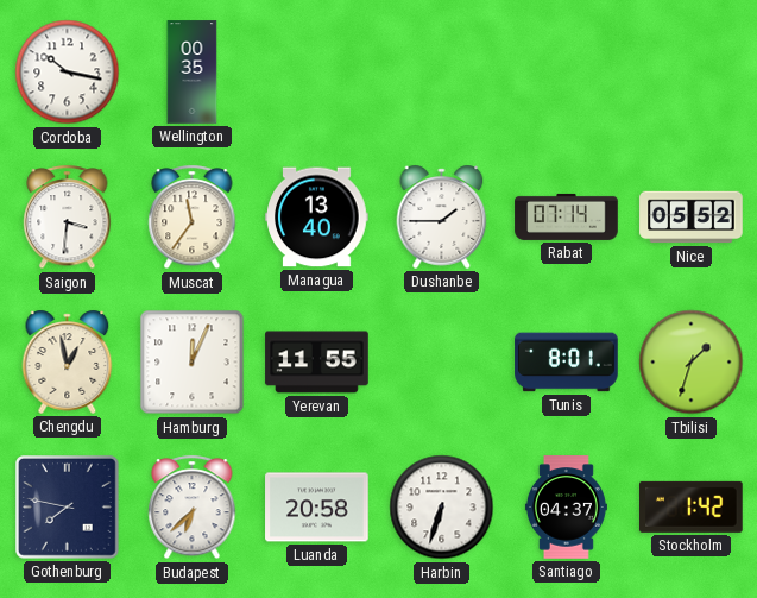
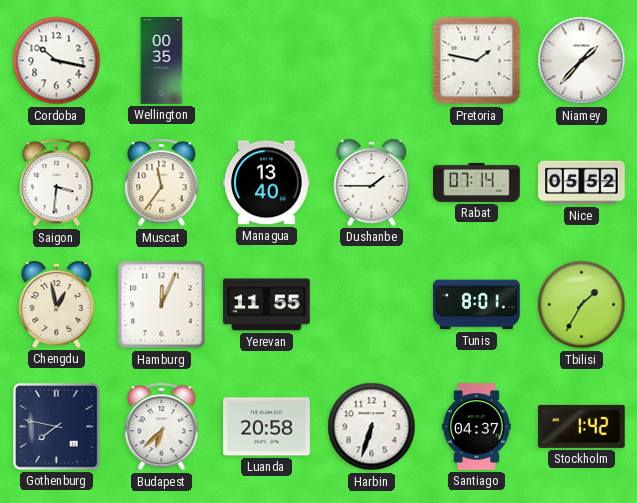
Pretoria: none -> 1:47
Niamey: none -> 1:37
Tbilisi: 1:33 -> 1:35
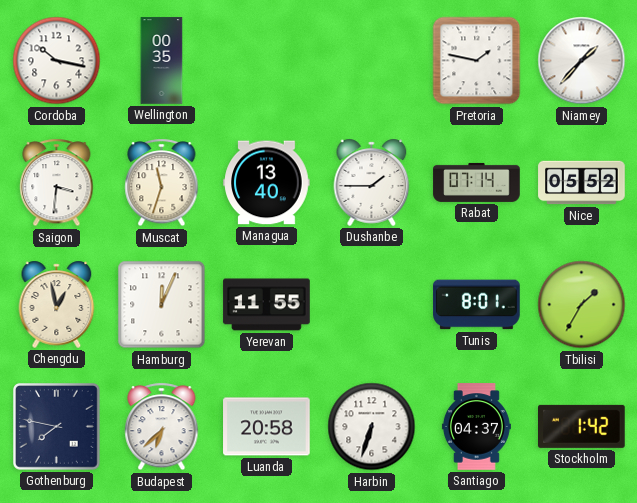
Muscat: 11:36 -> 11:33
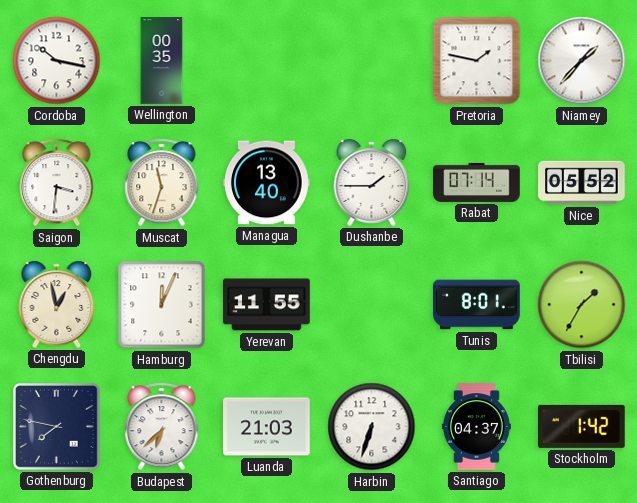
Luanda: 20:58 -> 21:03
